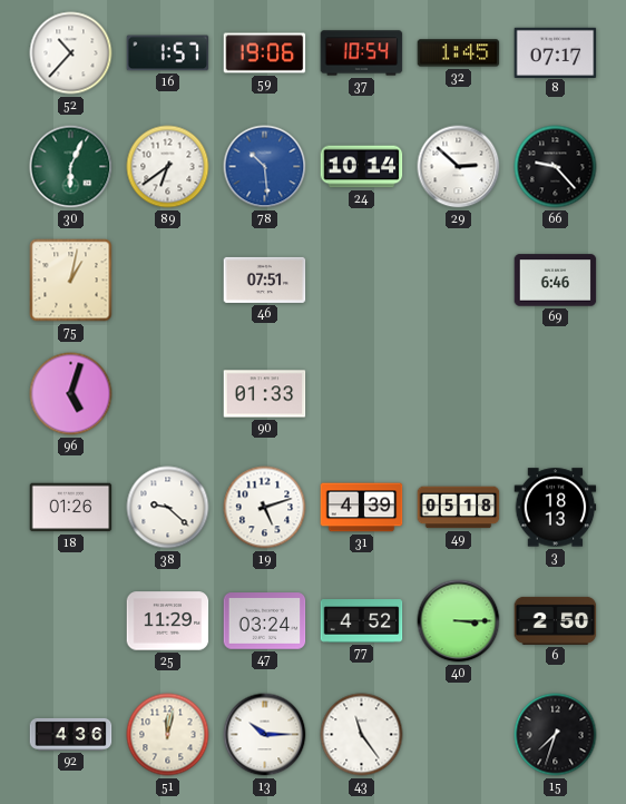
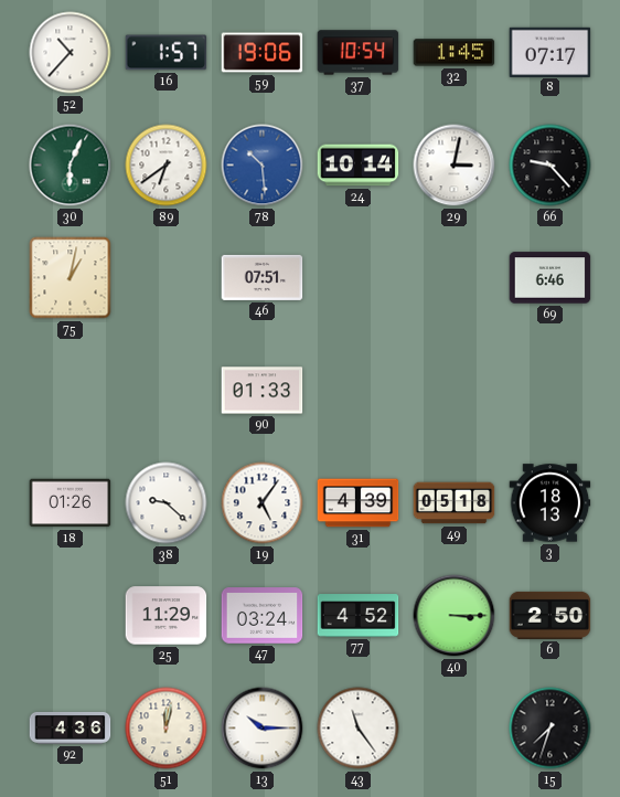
29: 2:52 -> 3:02
96: 5:03 -> none
19: 5:12 -> 5:06
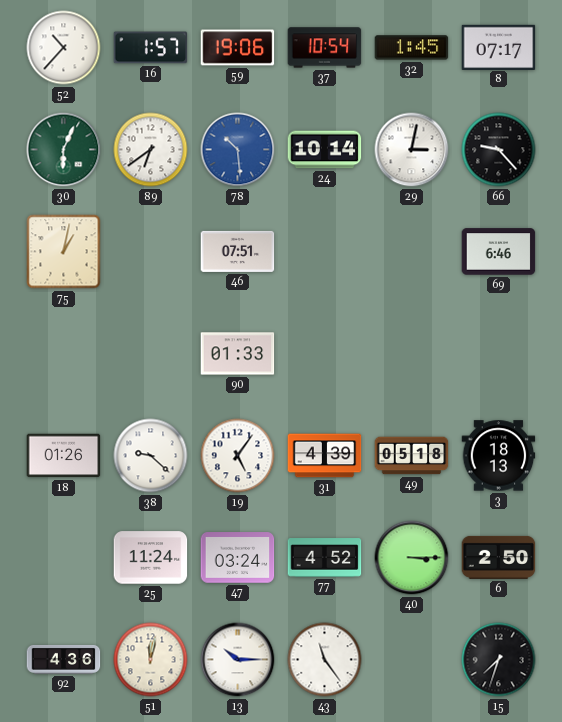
25: 11:29 -> 11:24
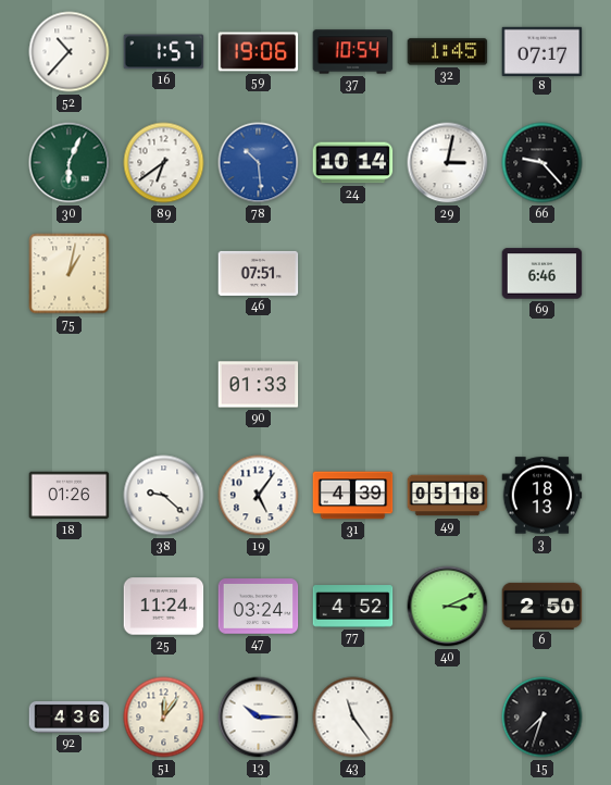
40: 3:15 -> 3:11
51: 12:02 -> 12:06
